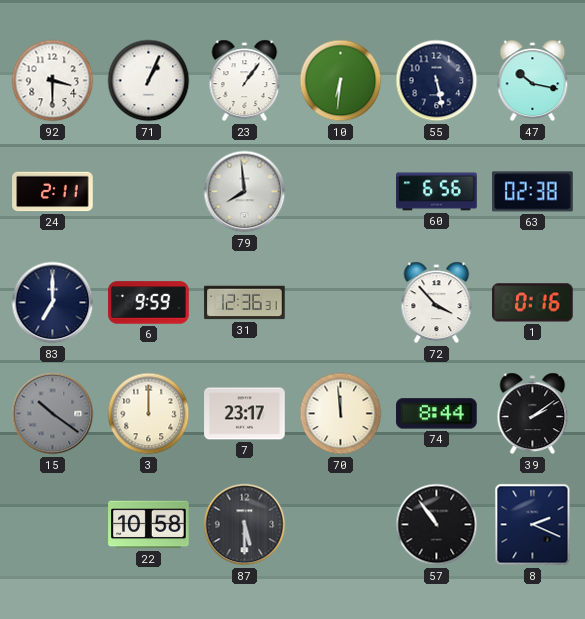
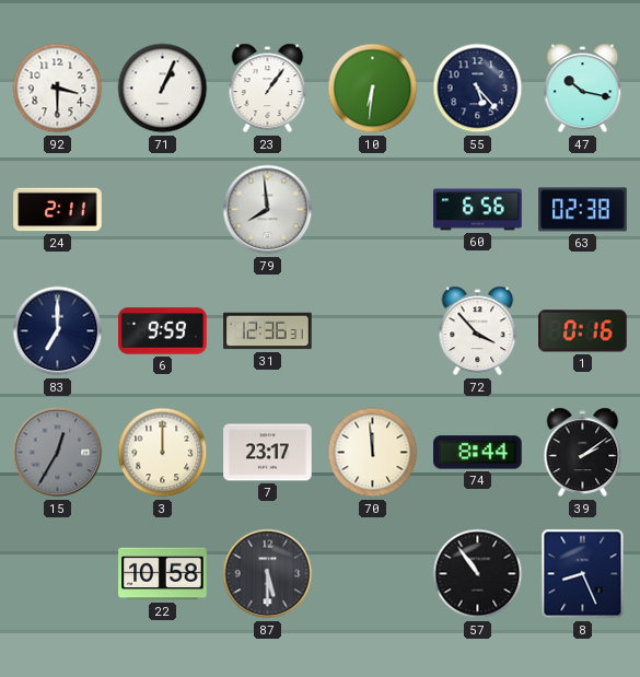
55: 5:28 -> 5:23
15: 10:21 -> 12:35
8: 2:19 -> 8:26
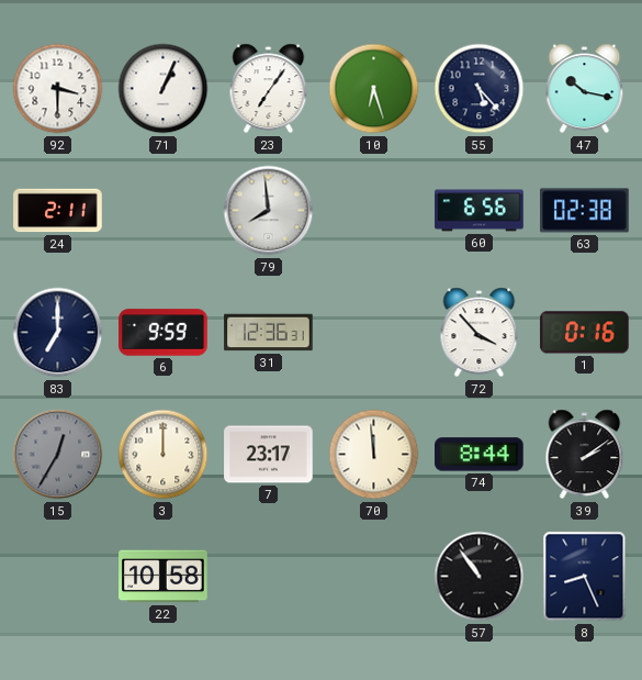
23: 1:06 -> 7:06
10: 6:31 -> 6:27
87: 5:30 -> none
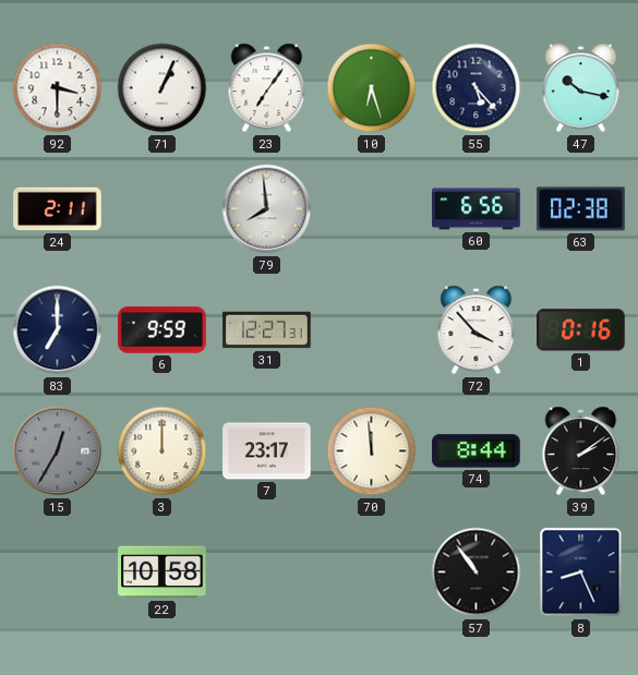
31: 12:36 -> 12:27
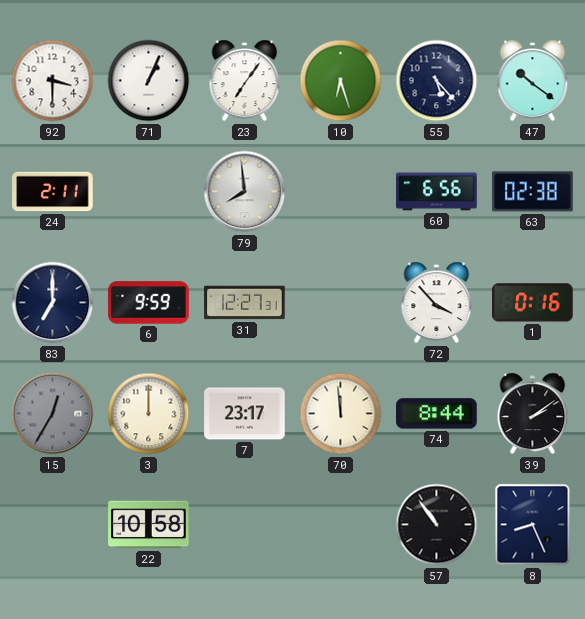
47: 10:17 -> 10:21
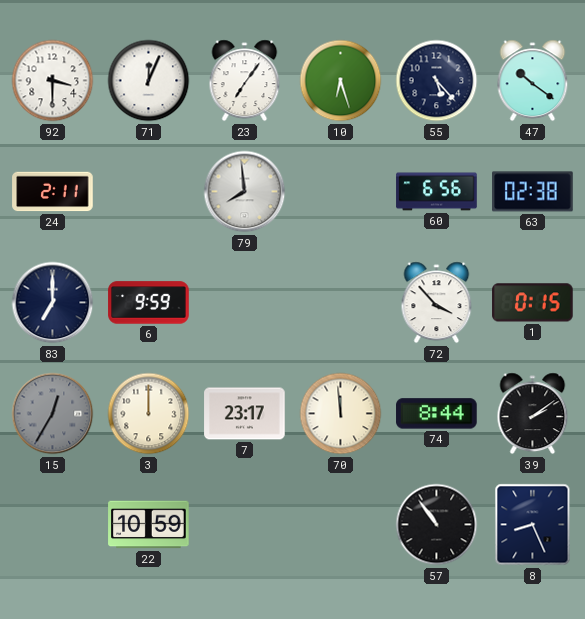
71: 1:04 -> 12:04
31: 12:27 -> none
1: 0:16 -> 0:15
22: 10:58 -> 10:59
